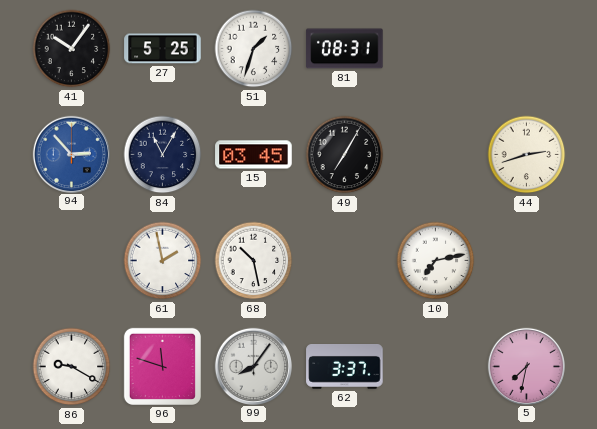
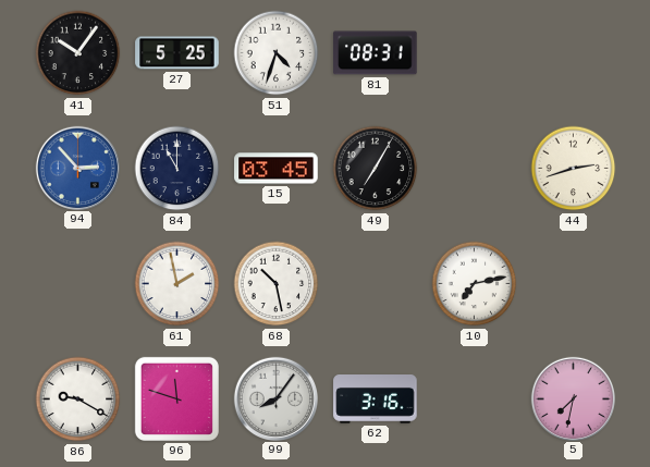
51: 1:33 -> 4:33
84: 11:05 -> 11:00
62: 3:37 -> 3:16
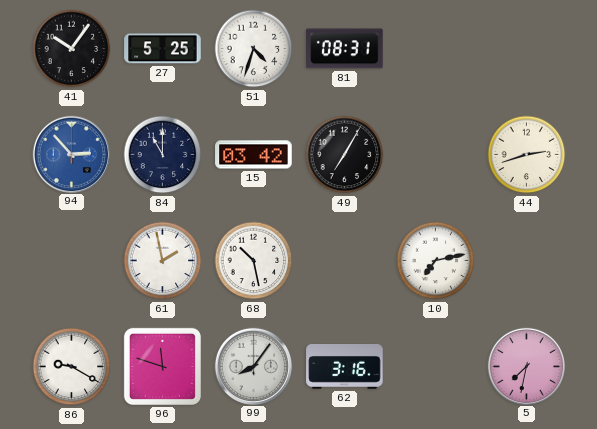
15: 03:45 -> 03:42
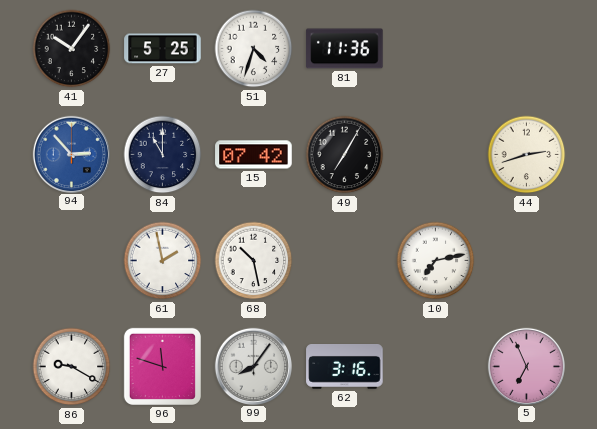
81: 08:31 -> 11:36
15: 03:42 -> 07:42
5: 7:32 -> 6:56
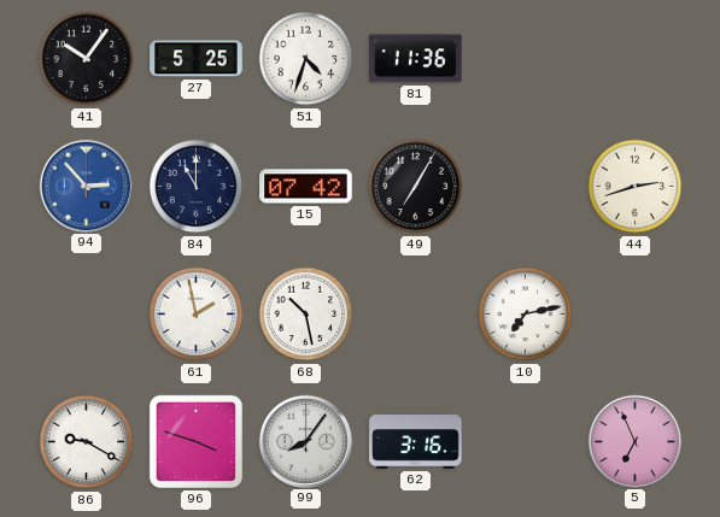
96: 11:48 -> 3:48
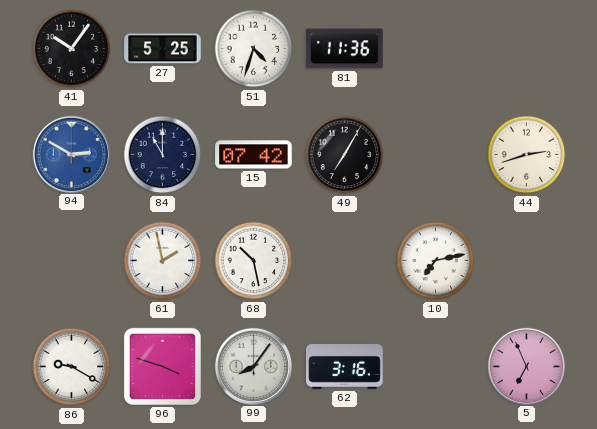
94: 2:53 -> 2:50
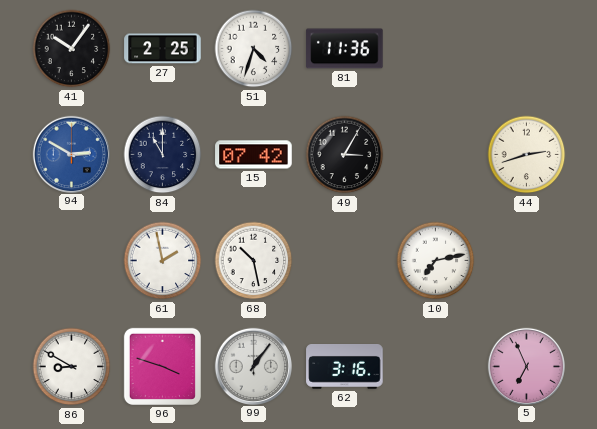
27: 5:25 -> 2:25
49: 7:05 -> 3:05
86: 9:20 -> 8:50
99: 8:06 -> 1:06
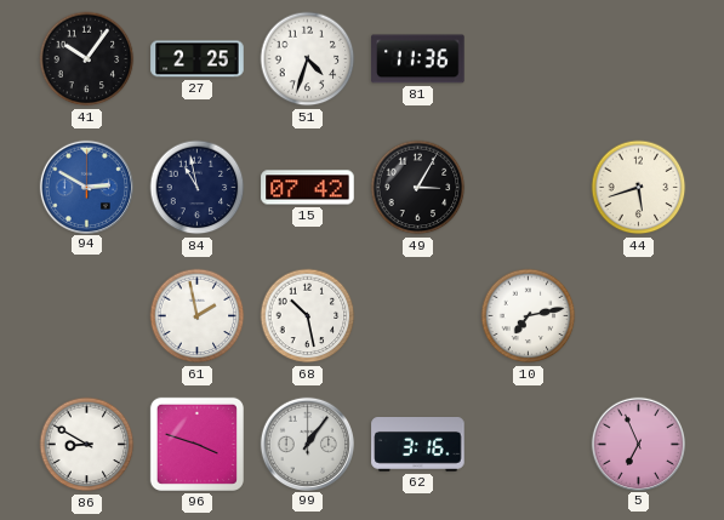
84: 11:00 -> 10:58
44: 2:42 -> 5:42
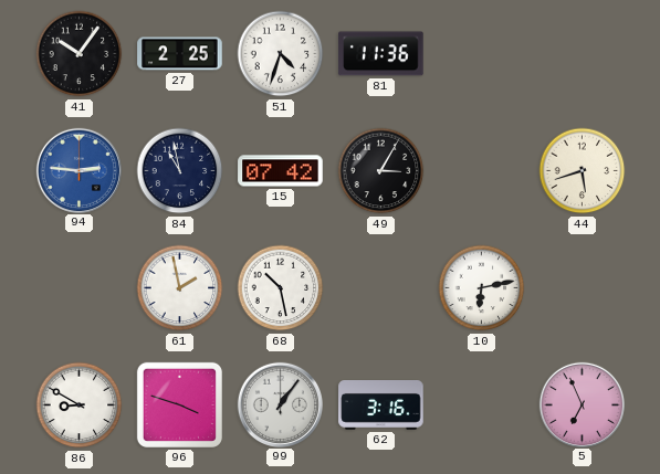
94: 2:50 -> 2:46
10: 7:13 -> 6:13
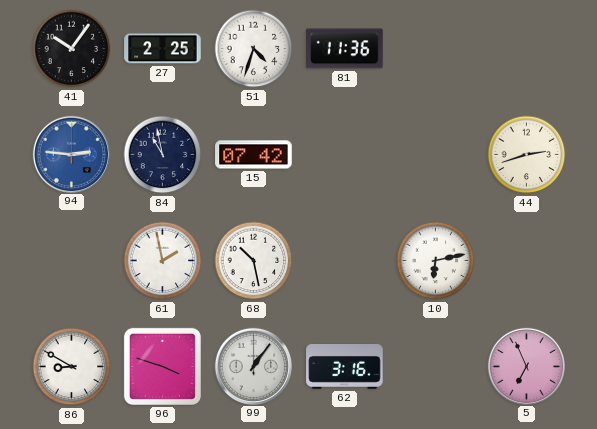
49: 3:05 -> none
44: 5:42 -> 2:42
